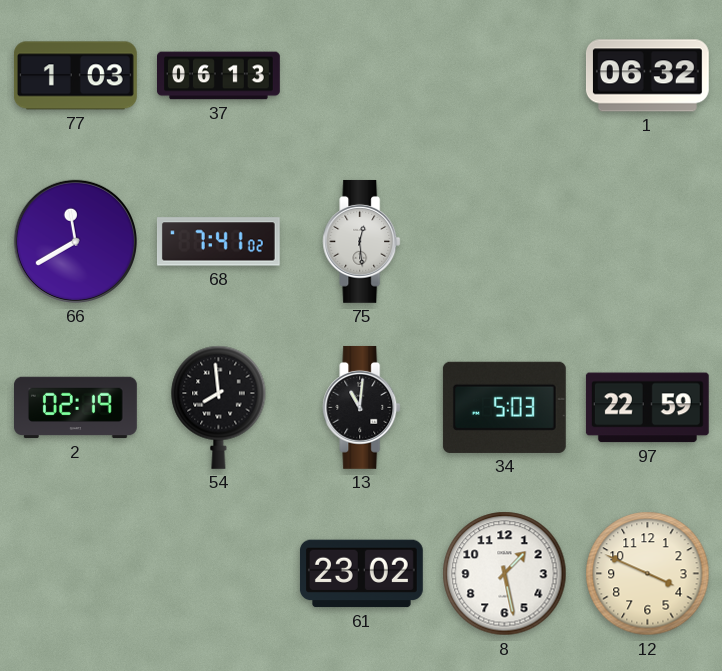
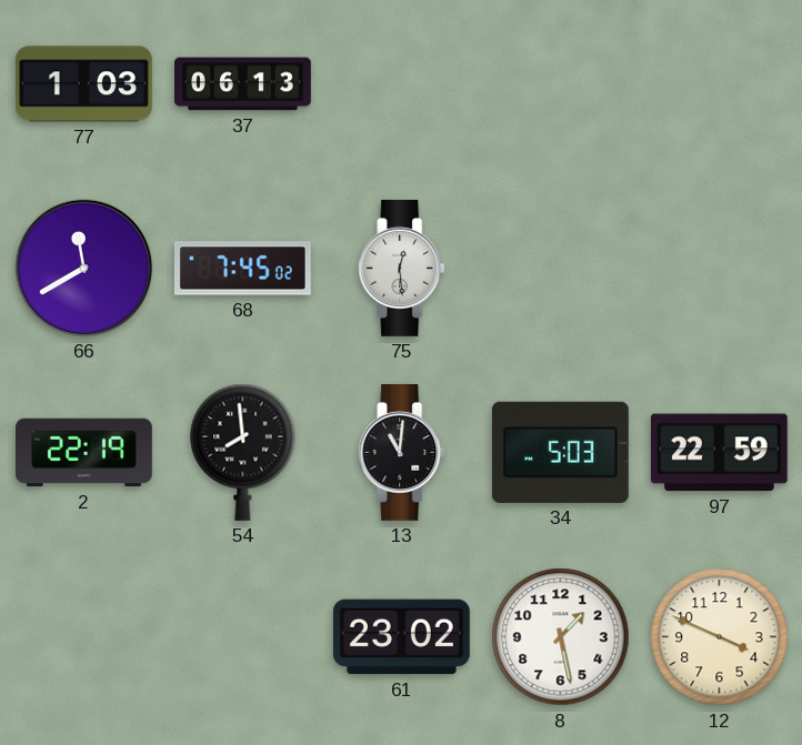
1: 06:32 -> none
68: 7:41 -> 7:45
2: 02:19 -> 22:19
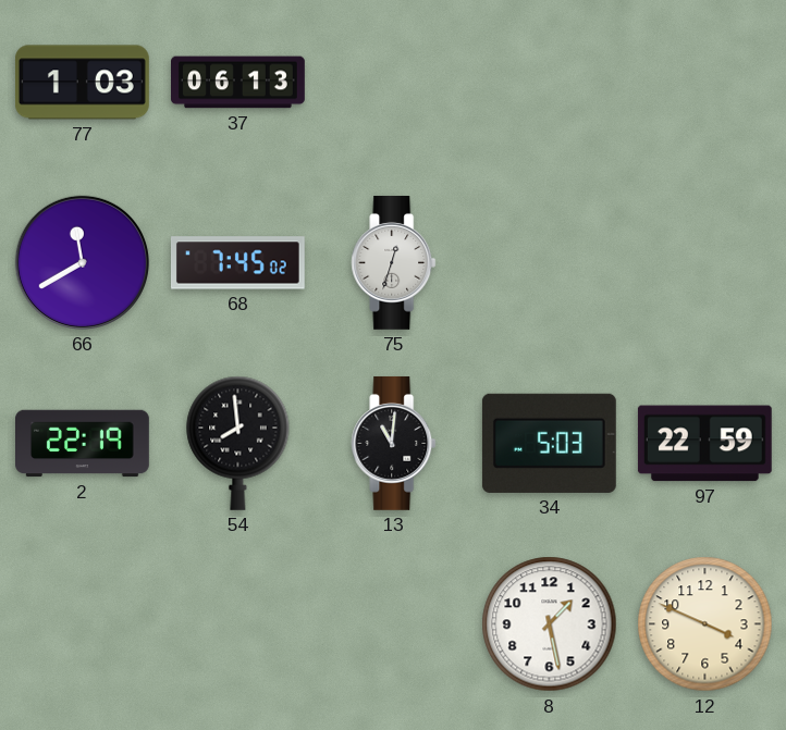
75: 12:29 -> 12:33
61: 23:02 -> none
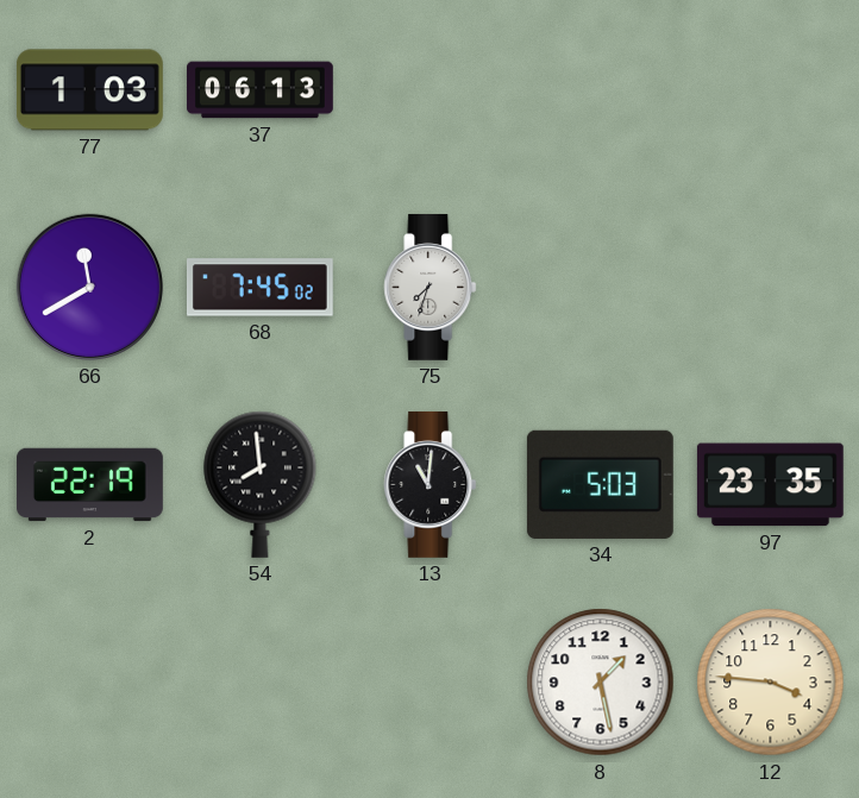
75: 12:33 -> 7:33
97: 22:59 -> 23:35
12: 3:49 -> 3:46
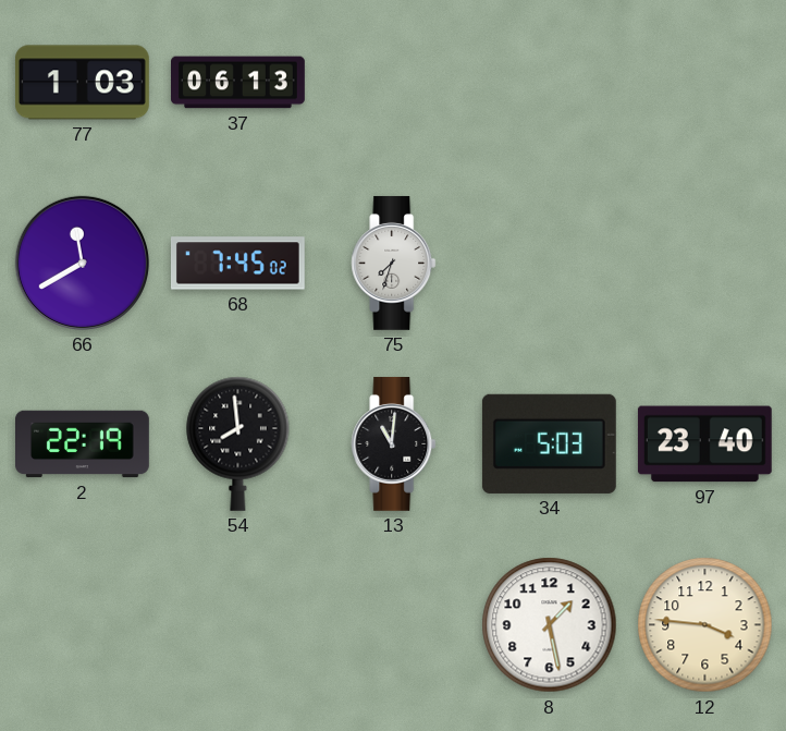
97: 23:35 -> 23:40
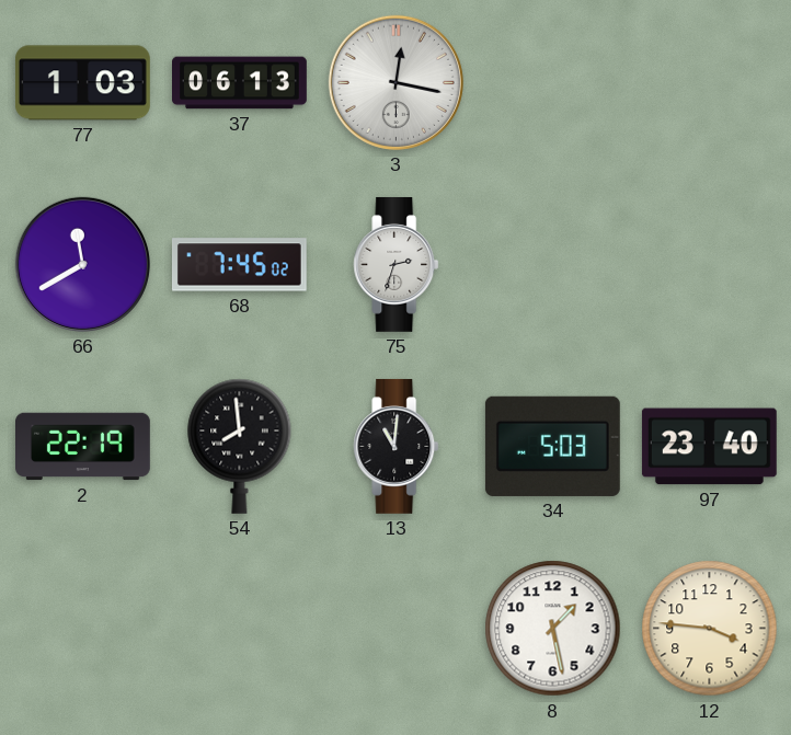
3: none -> 12:17
75: 7:33 -> 2:33
